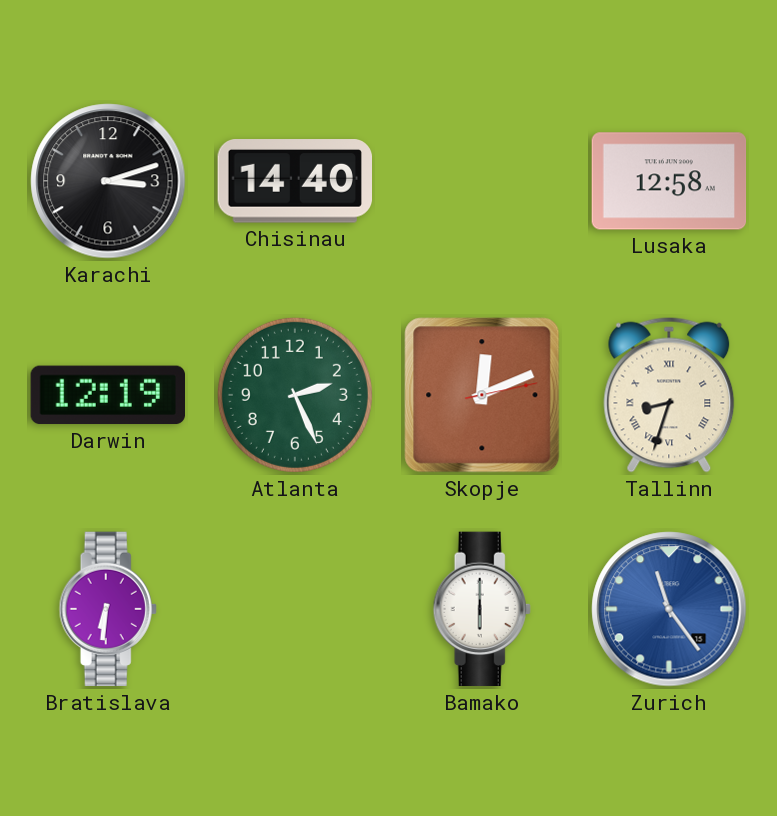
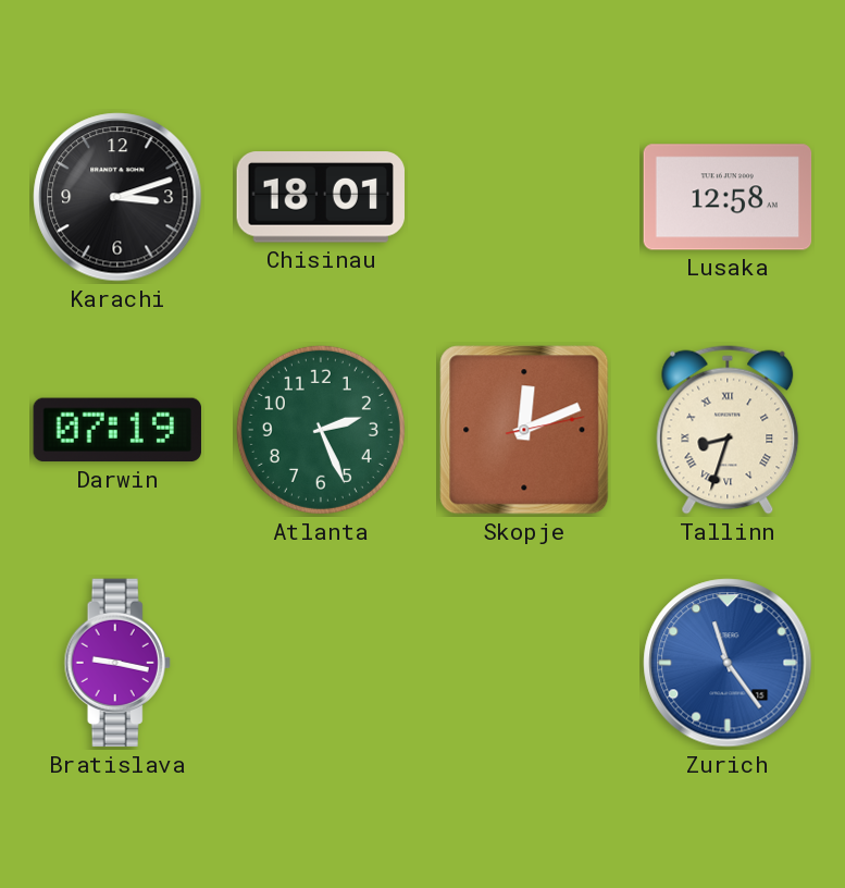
Chisinau: 14:40 -> 18:01
Darwin: 12:19 -> 07:19
Bratislava: 6:31 -> 9:17
Bamako: 6:00 -> none
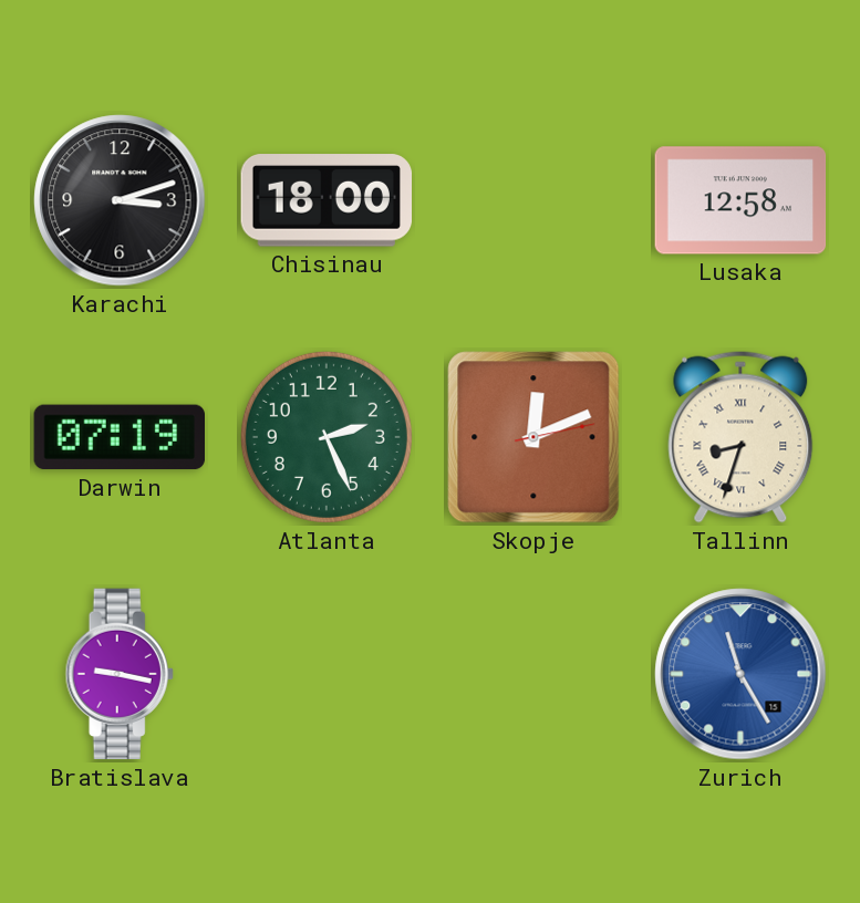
Chisinau: 18:01 -> 18:00
Zurich: 11:24 -> 11:25
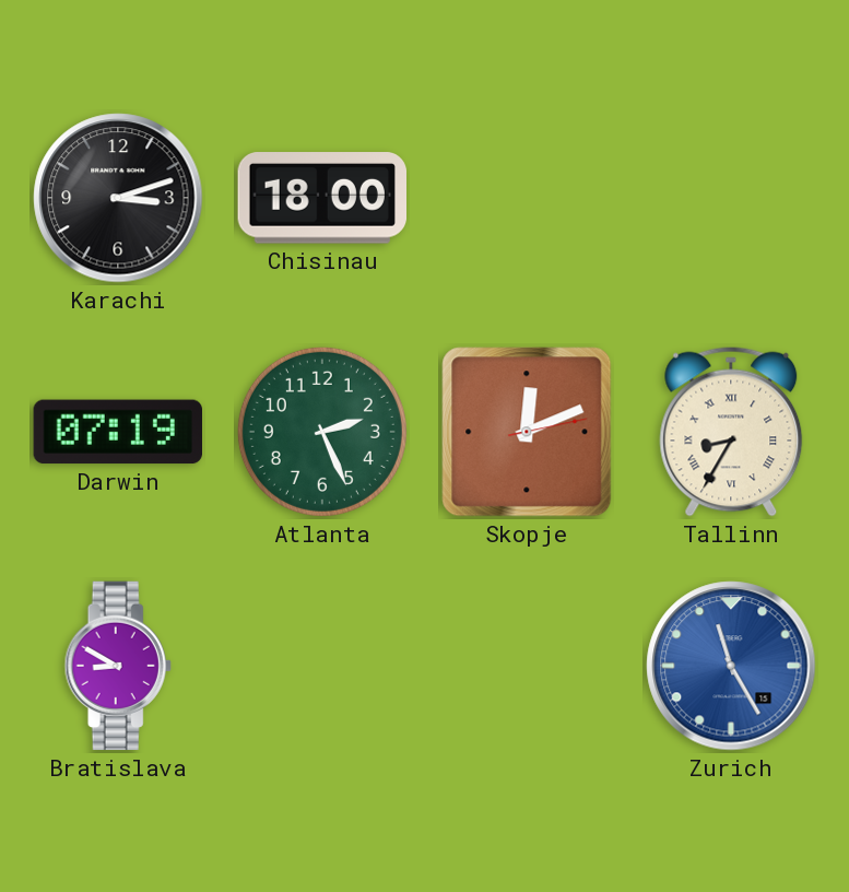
Lusaka: 12:58 -> none
Tallinn: 8:33 -> 8:35
Bratislava: 9:17 -> 8:50
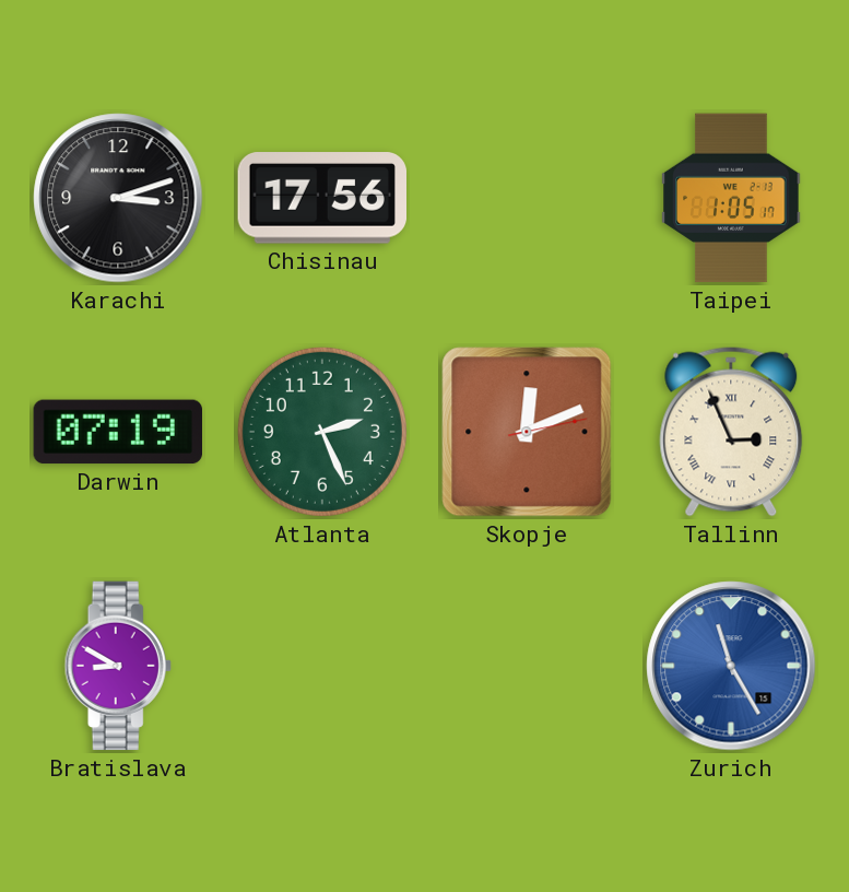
Chisinau: 18:00 -> 17:56
Taipei: none -> 1:05
Tallinn: 8:35 -> 2:56
